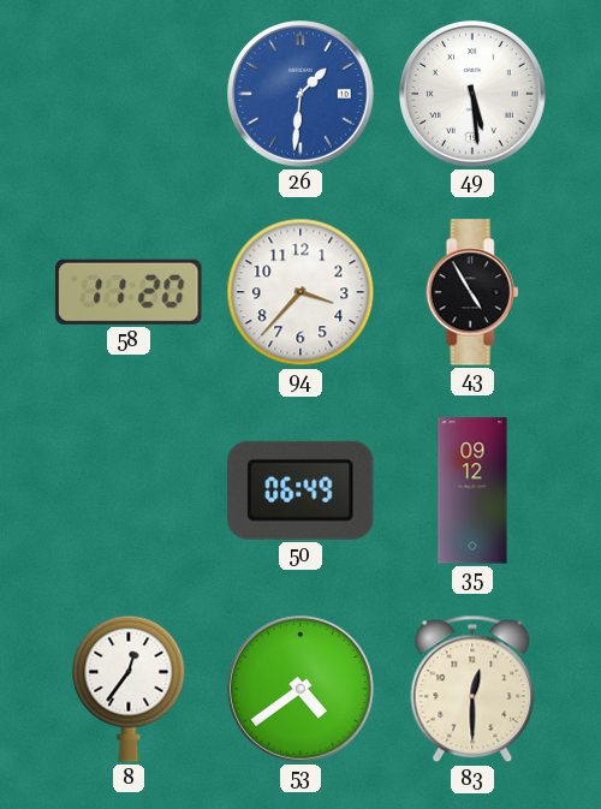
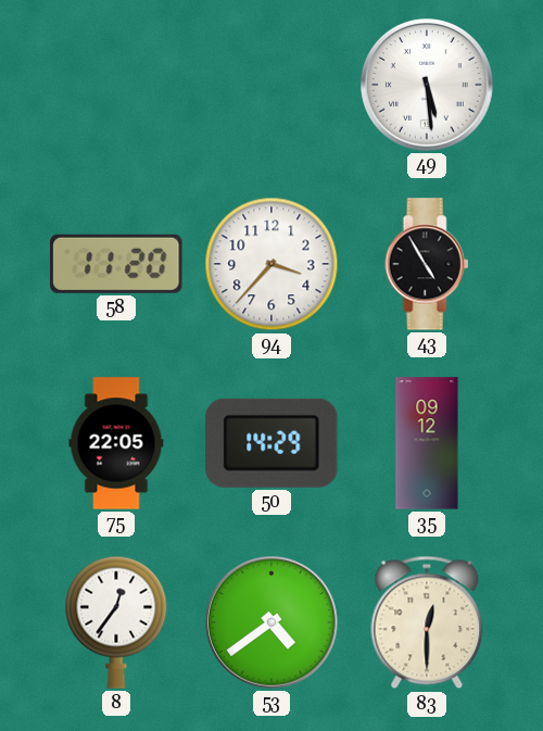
26: 1:31 -> none
75: none -> 22:05
50: 06:49 -> 14:29
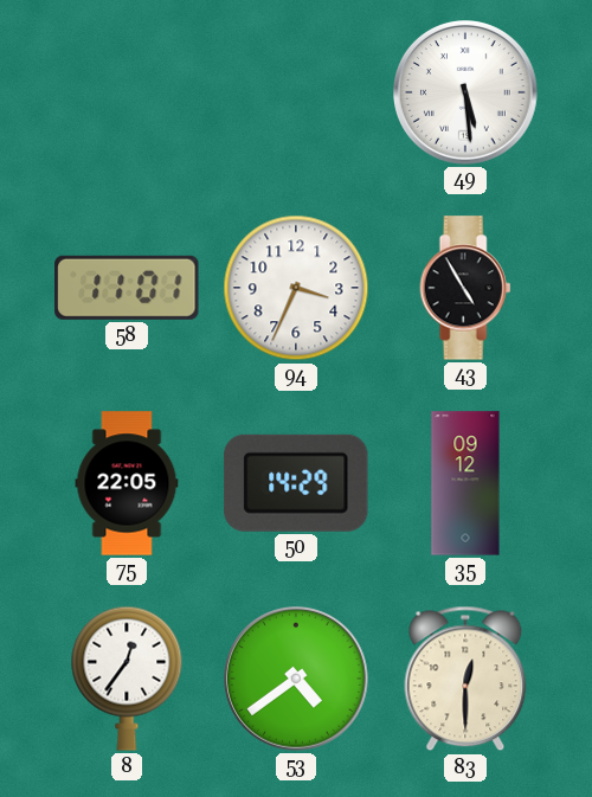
58: 11:20 -> 11:01
94: 3:37 -> 3:34
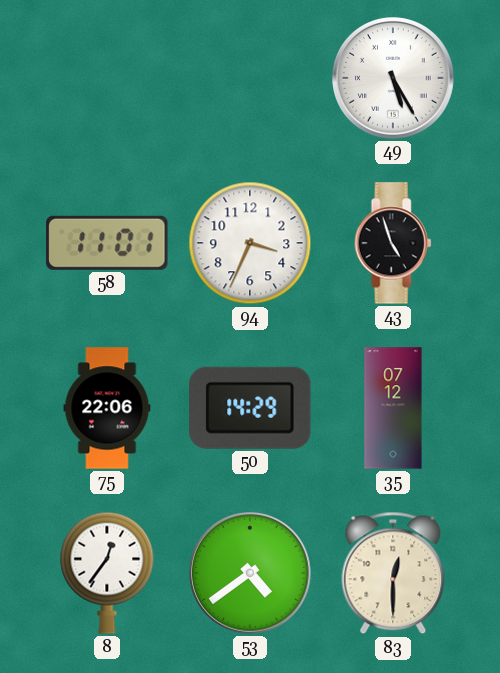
49: 5:29 -> 5:25
43: 4:55 -> 4:57
75: 22:05 -> 22:06
35: 09:12 -> 07:12
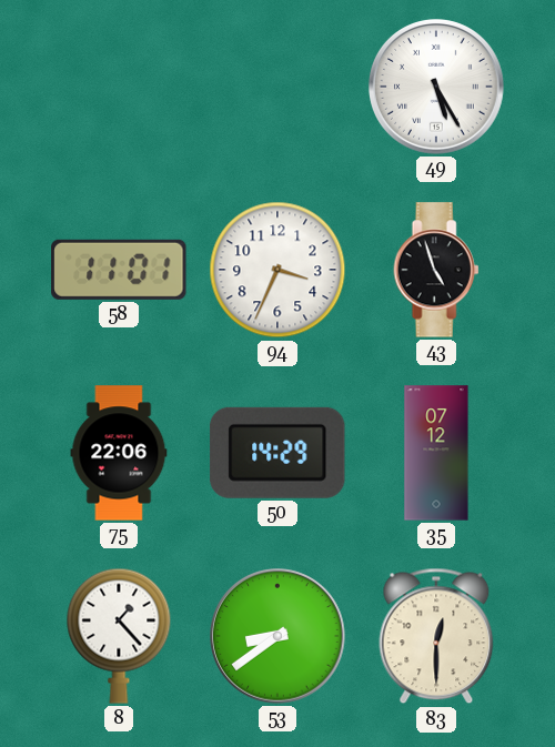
8: 12:36 -> 1:23
53: 4:39 -> 8:39
